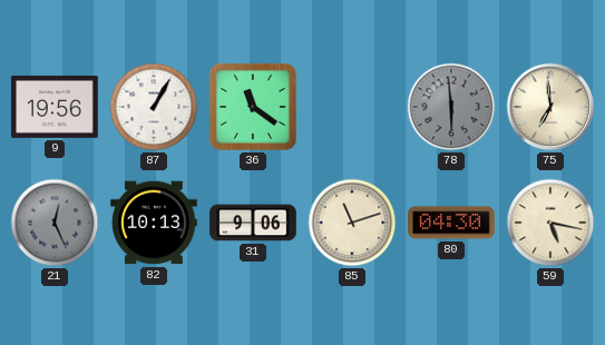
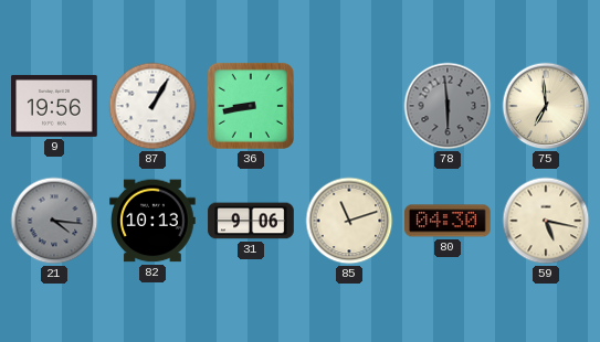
36: 11:21 -> 8:43
21: 12:26 -> 4:16
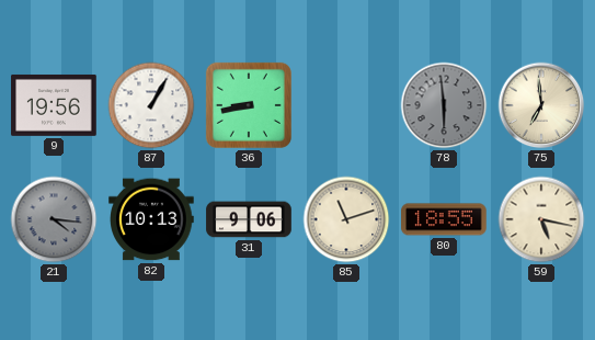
80: 04:30 -> 18:55
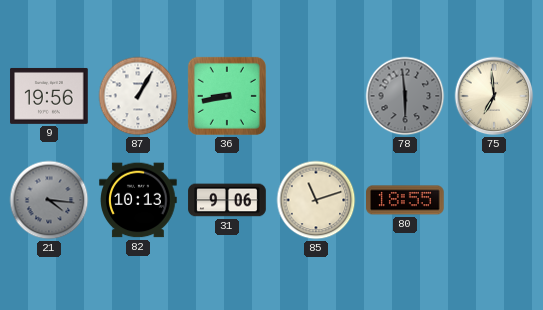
59: 5:17 -> none
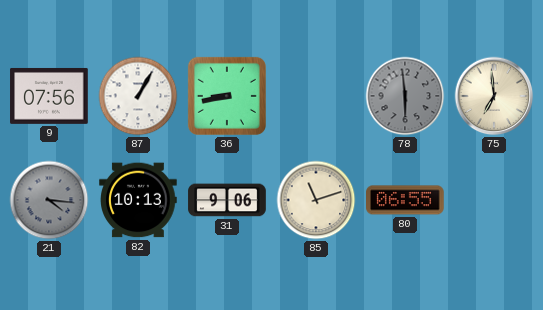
9: 19:56 -> 07:56
80: 18:55 -> 06:55
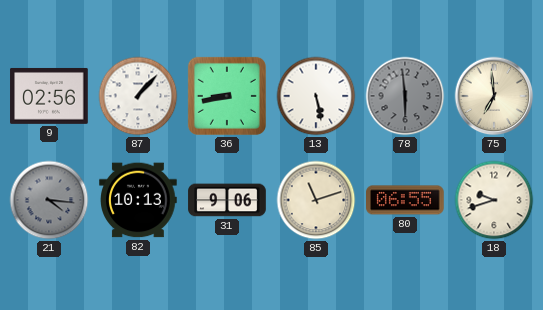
9: 07:56 -> 02:56
87: 1:05 -> 1:07
13: none -> 5:28
18: none -> 9:42
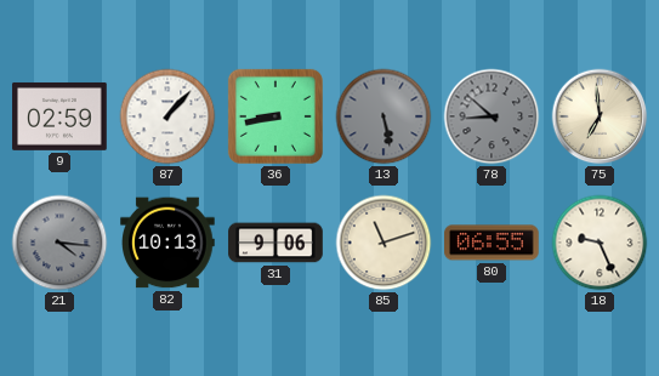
9: 02:56 -> 02:59
13 dial: white -> grey
78: 5:59 -> 8:52
18: 9:42 -> 9:26
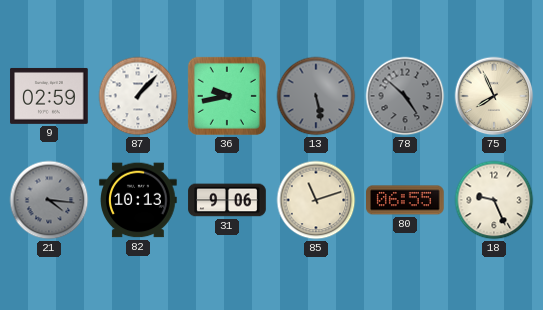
36: 8:43 -> 9:43
78: 8:52 -> 4:52
75: 6:59 -> 7:56
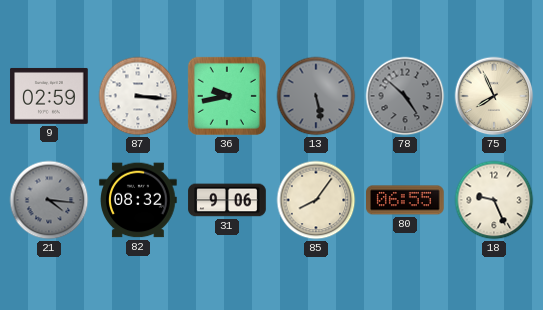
87: 1:07 -> 3:16
82: 10:13 -> 08:32
85: 11:12 -> 8:06
